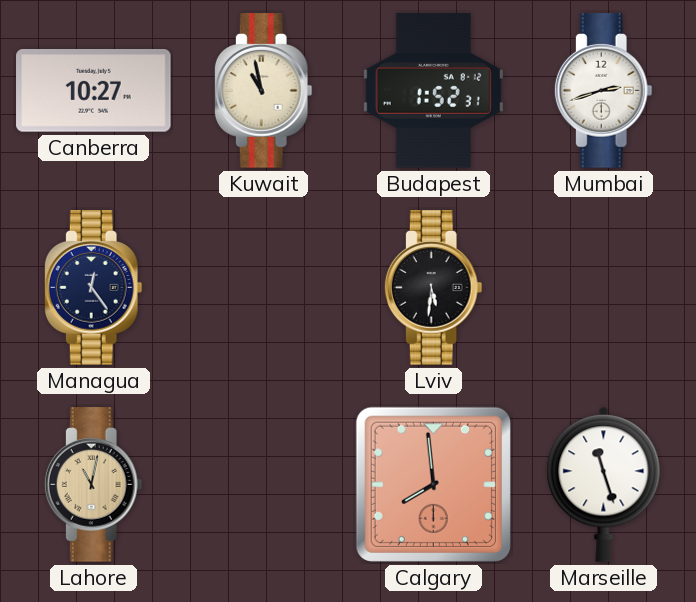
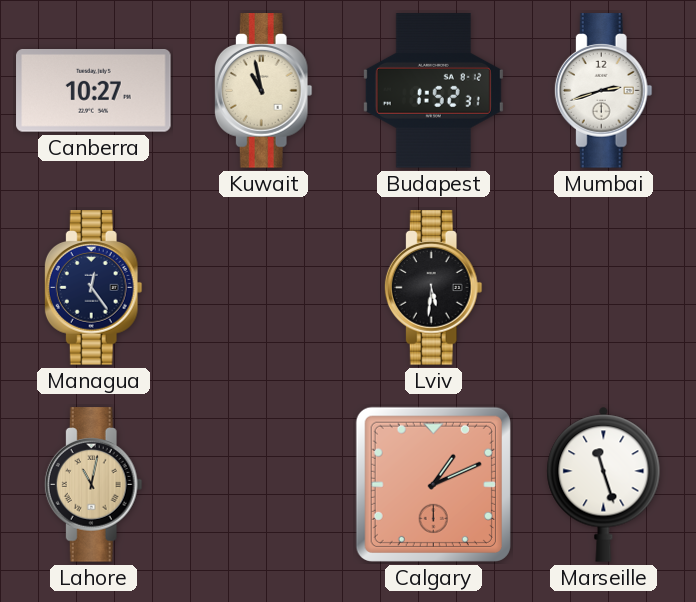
Calgary: 7:59 -> 1:11
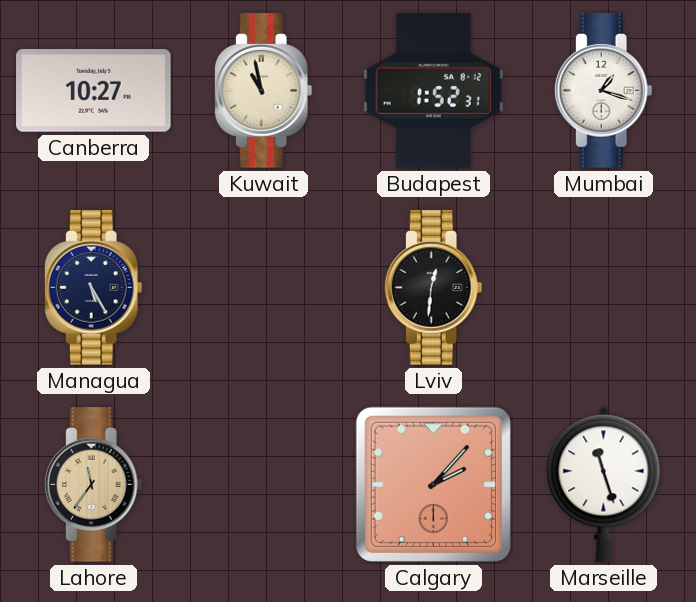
Mumbai: 2:42 -> 1:18
Managua: 12:24 -> 5:25
Lviv: 5:31 -> 12:31
Lahore: 11:02 -> 11:36
Calgary: 1:11 -> 2:07
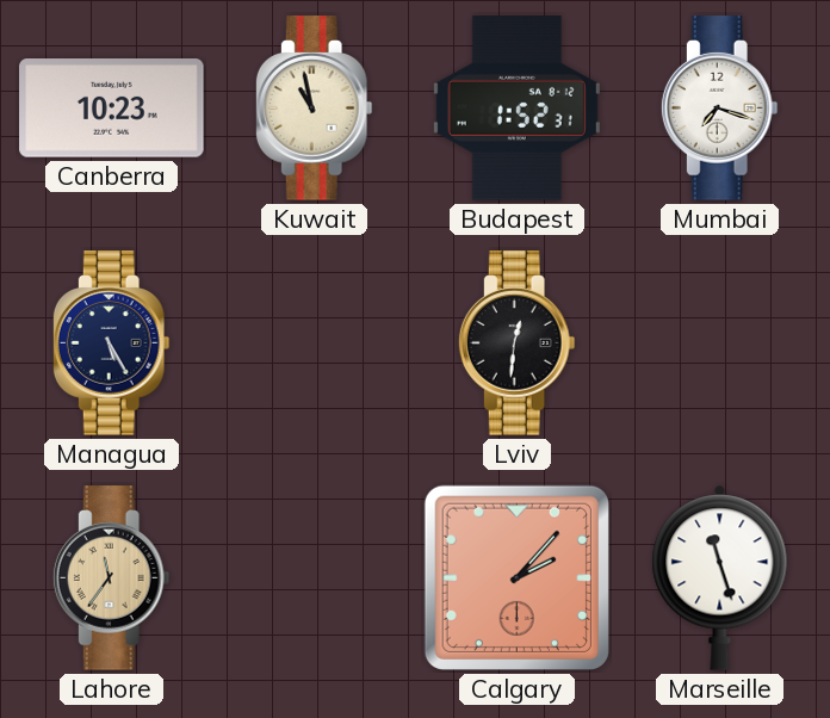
Canberra: 10:27 -> 10:23
Mumbai: 1:18 -> 7:18
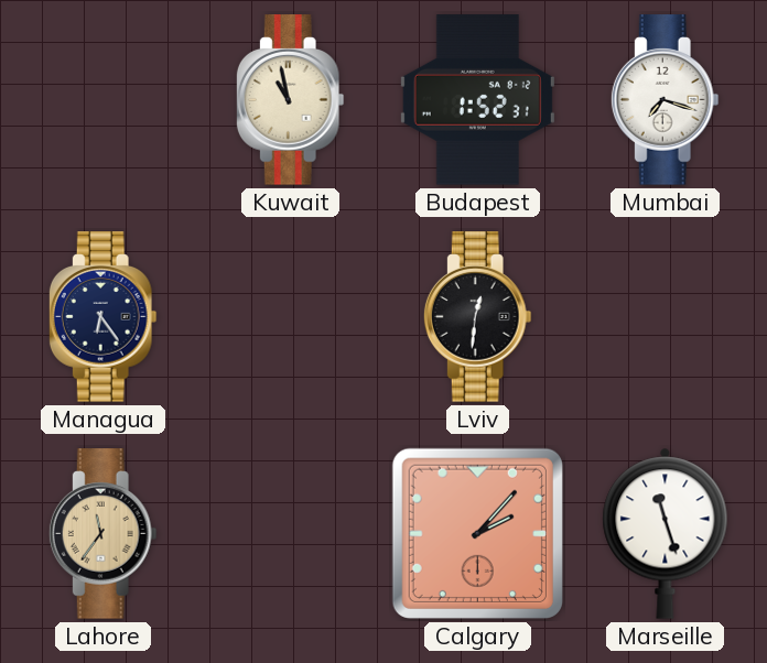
Canberra: 10:23 -> none
Managua: 5:25 -> 6:24
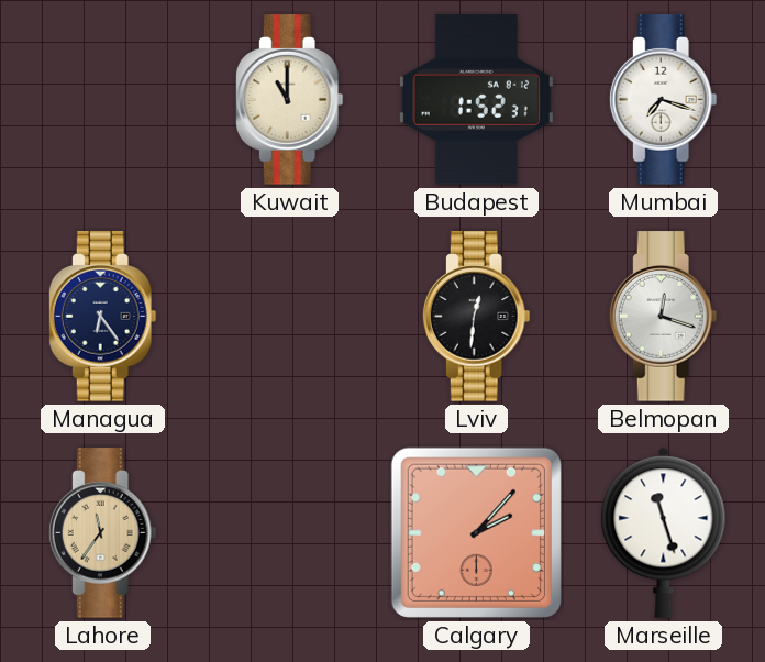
Kuwait: 10:58 -> 11:00
Belmopan: none -> 12:18
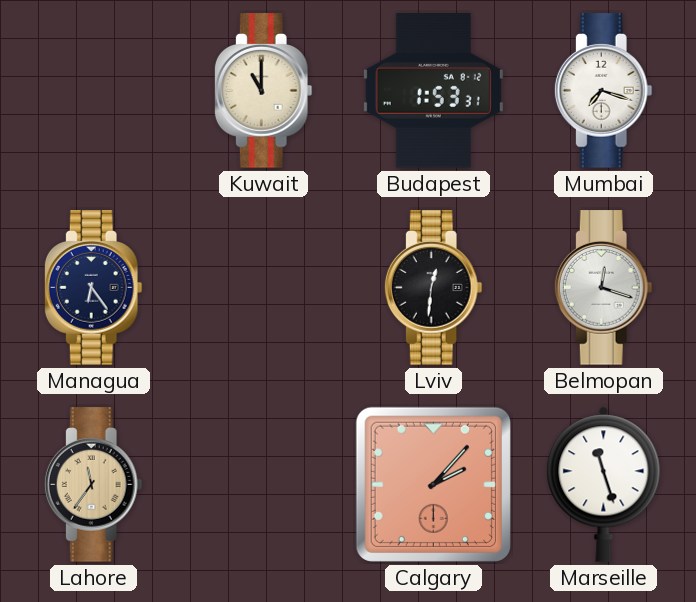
Budapest: 1:52 -> 1:53
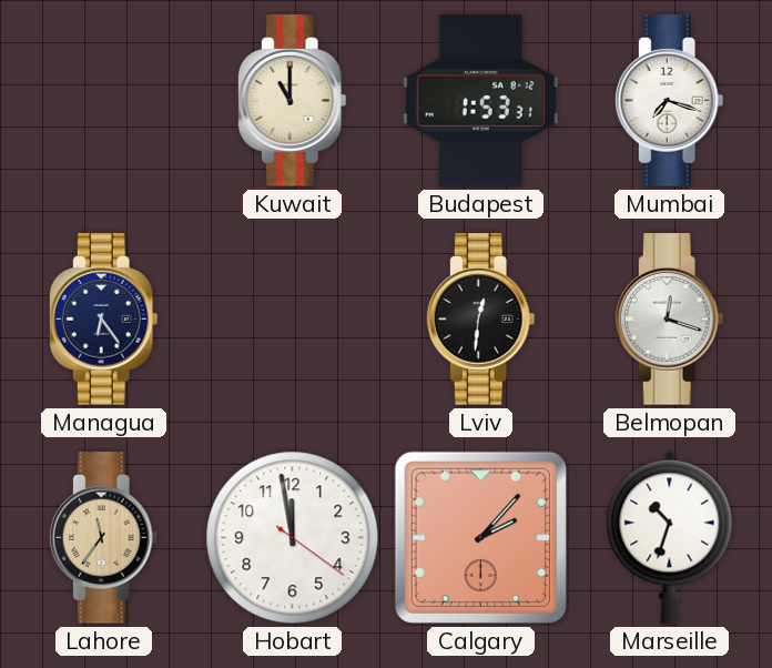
Hobart: none -> 11:58
Marseille: 11:27 -> 10:33
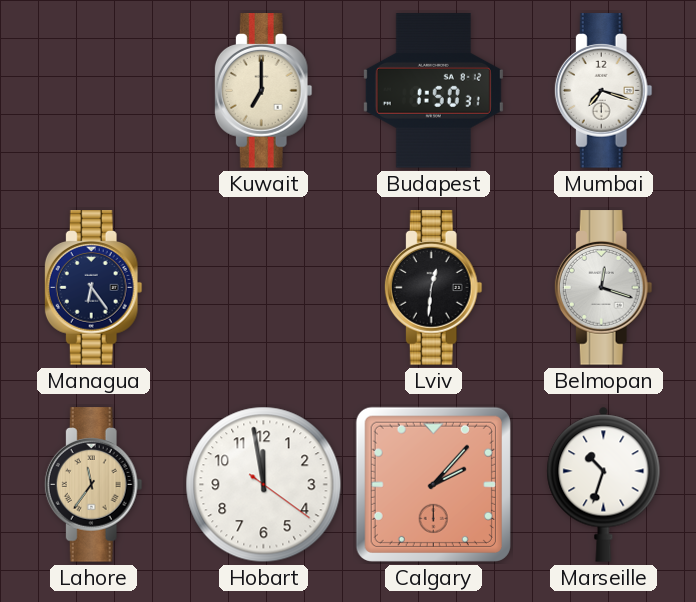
Kuwait: 11:00 -> 7:00
Budapest: 1:53 -> 1:50
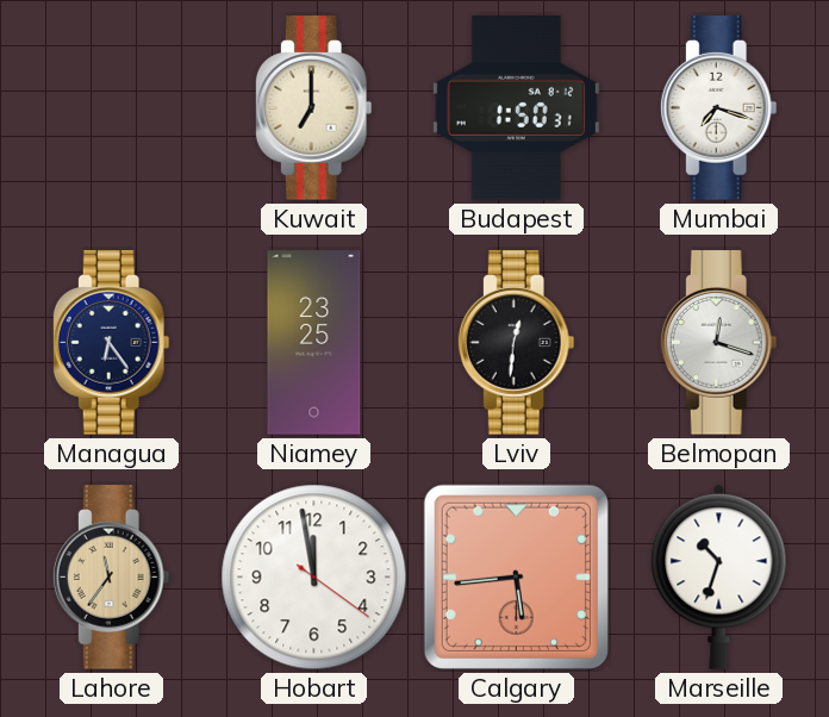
Niamey: none -> 23:25
Calgary: 2:07 -> 5:44
